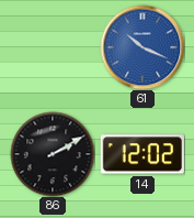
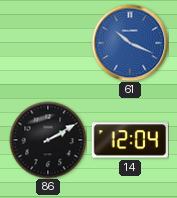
14: 12:02 -> 12:04
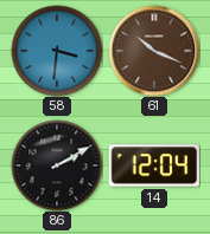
58: none -> 3:31
61 dial: blue -> brown
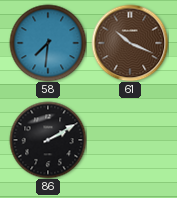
58: 3:31 -> 7:31
14: 12:04 -> none
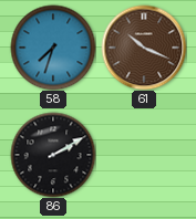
58: 7:31 -> 7:33
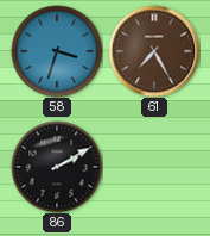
58: 7:33 -> 3:33
61: 10:19 -> 7:25
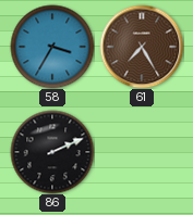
58: 3:33 -> 3:35
86: 2:10 -> 2:11
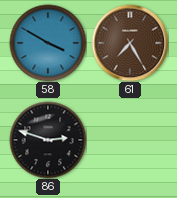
58: 3:35 -> 3:50
86: 2:11 -> 2:48
